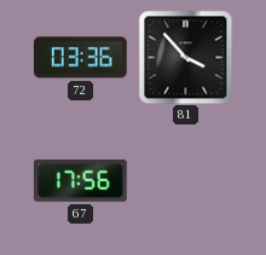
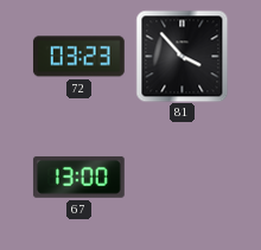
72: 03:36 -> 03:23
67: 17:56 -> 13:00
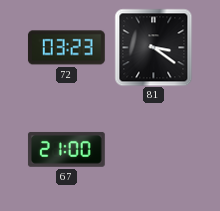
81: 3:53 -> 3:21
67: 13:00 -> 21:00
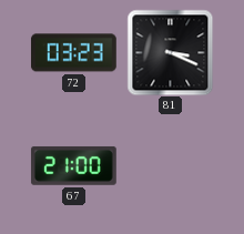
81: 3:21 -> 3:19
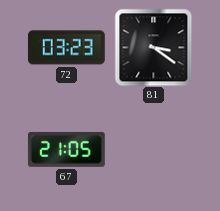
81: 3:19 -> 3:21
67: 21:00 -> 21:05
